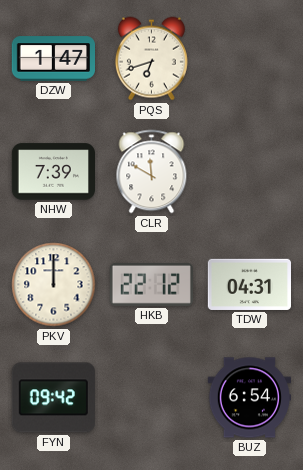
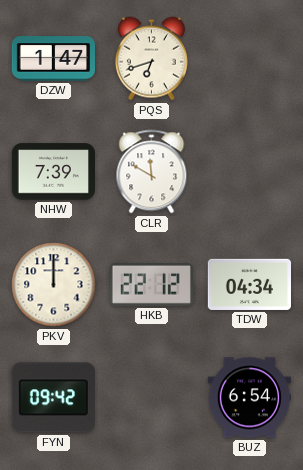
TDW: 04:31 -> 04:34
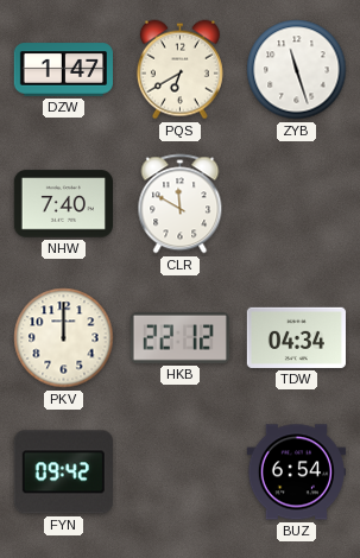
PQS: 6:42 -> 6:40
ZYB: none -> 11:27
NHW: 7:39 -> 7:40
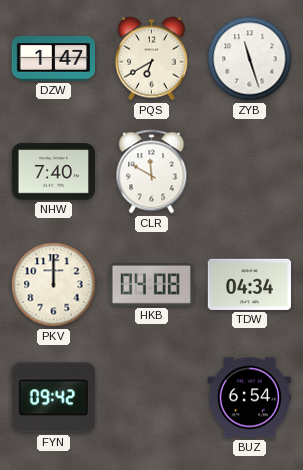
HKB: 22:12 -> 04:08
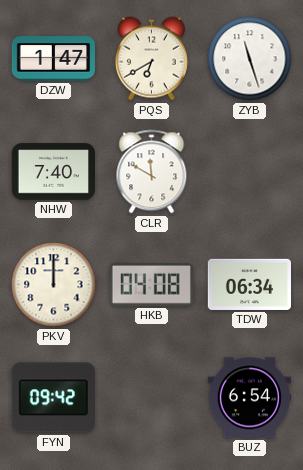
TDW: 04:34 -> 06:34
